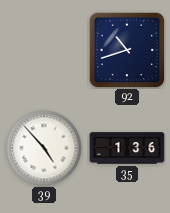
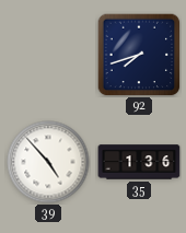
92: 10:42 -> 7:42
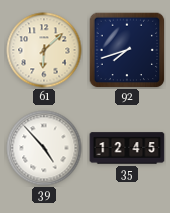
61: none -> 6:08
35: 1:36 -> 12:45
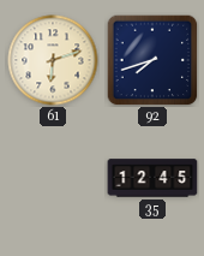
61: 6:08 -> 6:12
39: 4:53 -> none
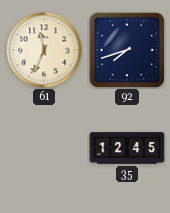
61: 6:12 -> 11:34
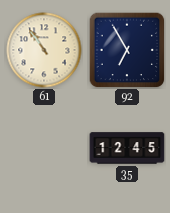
61: 11:34 -> 10:54
92: 7:42 -> 6:55
